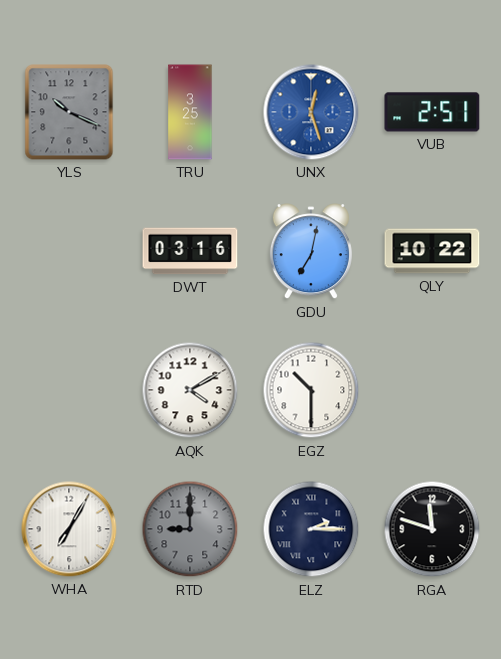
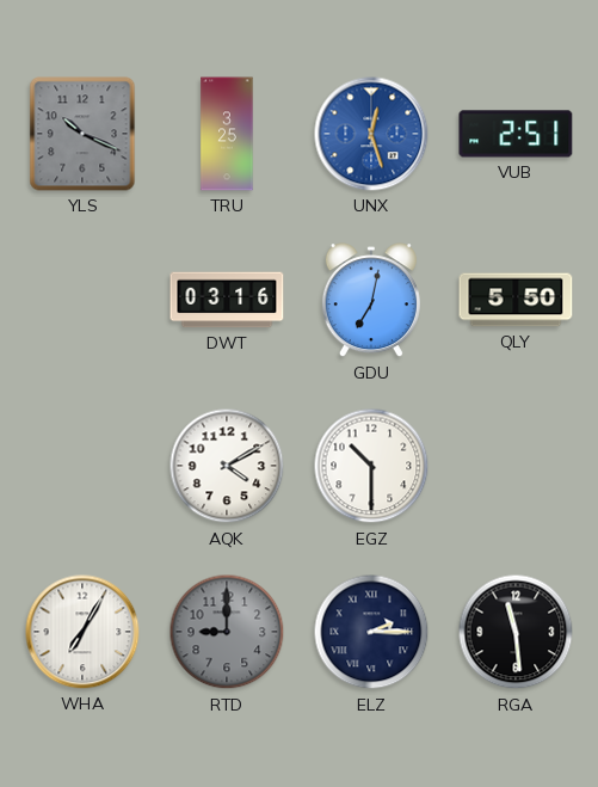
QLY: 10:22 -> 5:50
RGA: 11:48 -> 11:29
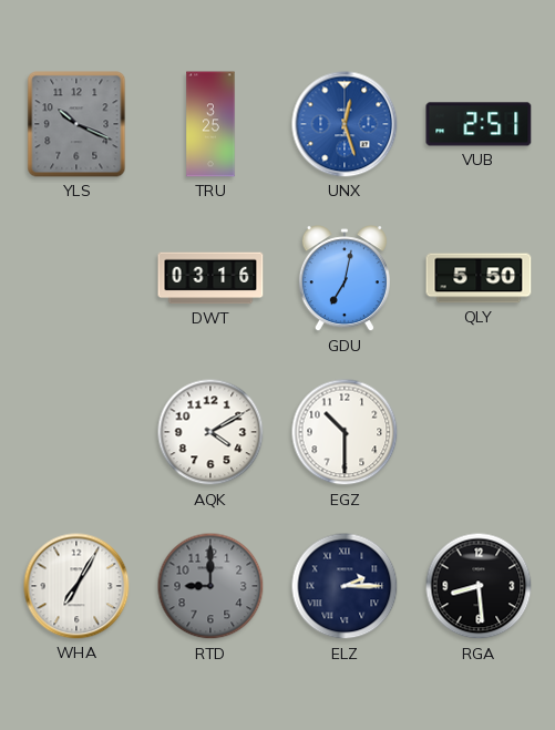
RGA: 11:29 -> 8:29
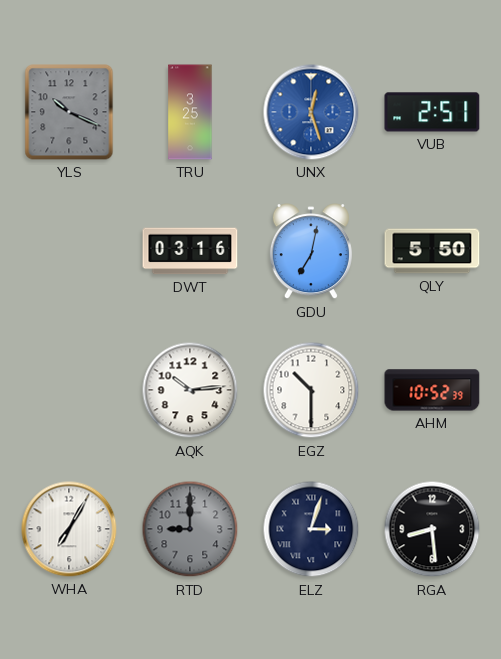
AQK: 4:10 -> 10:14
AHM: none -> 10:52
ELZ: 2:15 -> 3:03
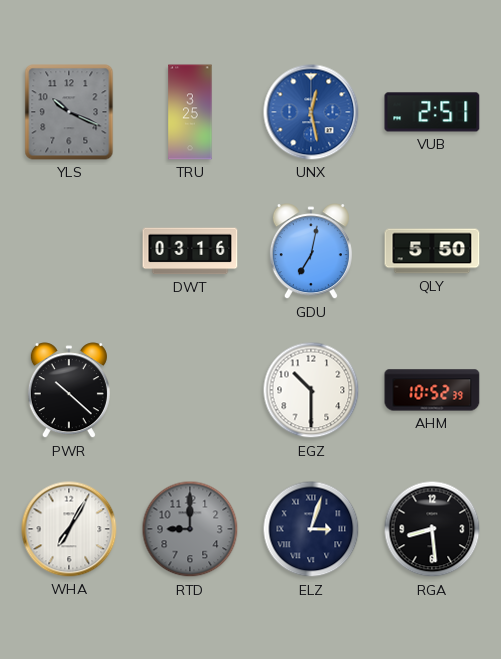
UNX: 12:27 -> 12:28
PWR: none -> 10:22
AQK: 10:14 -> none
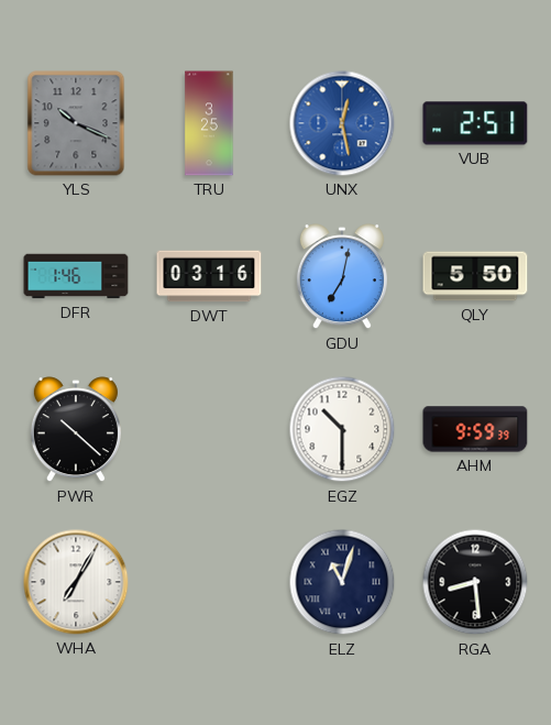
DFR: none -> 1:46
AHM: 10:52 -> 9:59
RTD: 9:00 -> none
ELZ: 3:03 -> 11:03
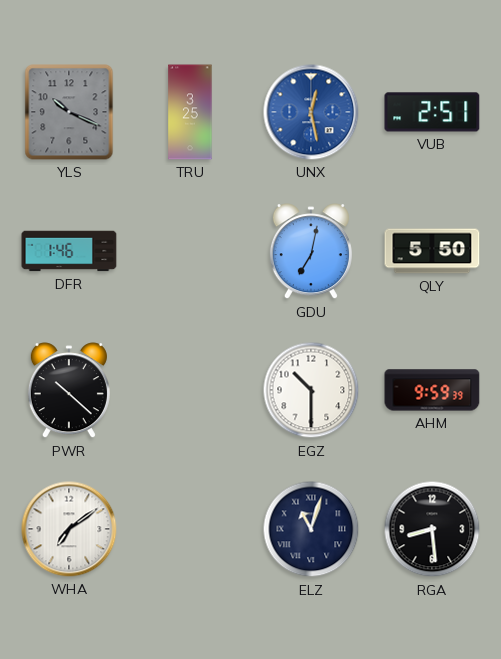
DWT: 03:16 -> none
WHA: 7:05 -> 7:09
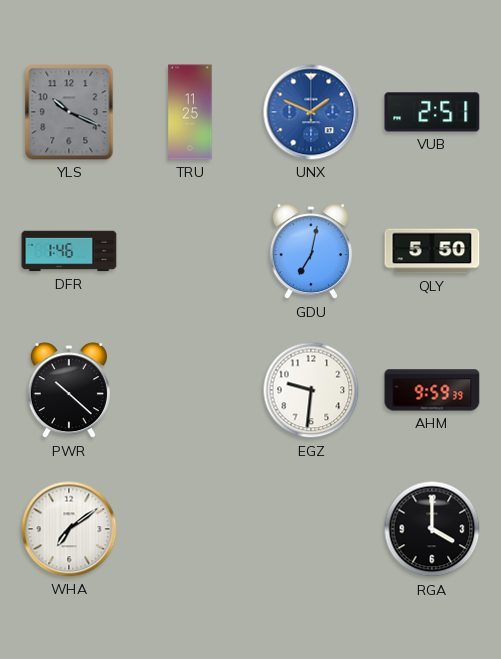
TRU: 3:25 -> 11:25
UNX: 12:28 -> 1:49
EGZ: 10:30 -> 9:31
ELZ: 11:03 -> none
RGA: 8:29 -> 4:00
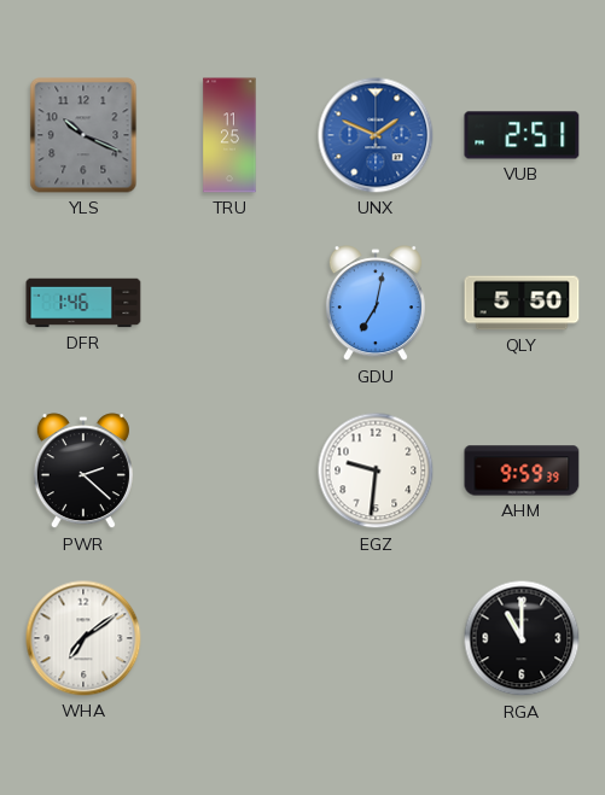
PWR: 10:22 -> 2:22
RGA: 4:00 -> 11:00
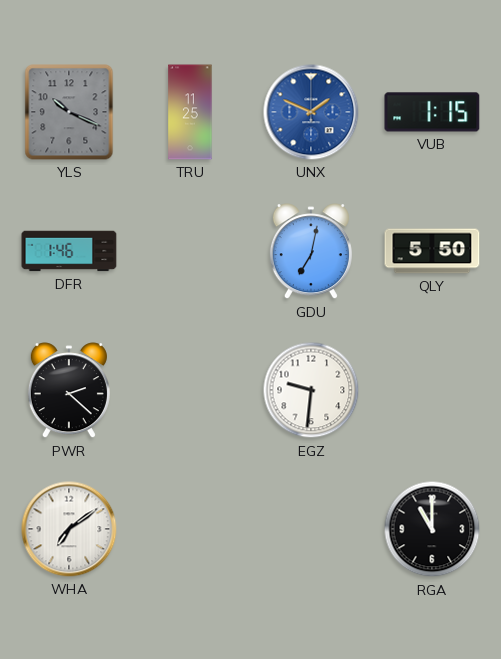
VUB: 2:51 -> 1:15
AHM: 9:59 -> none
